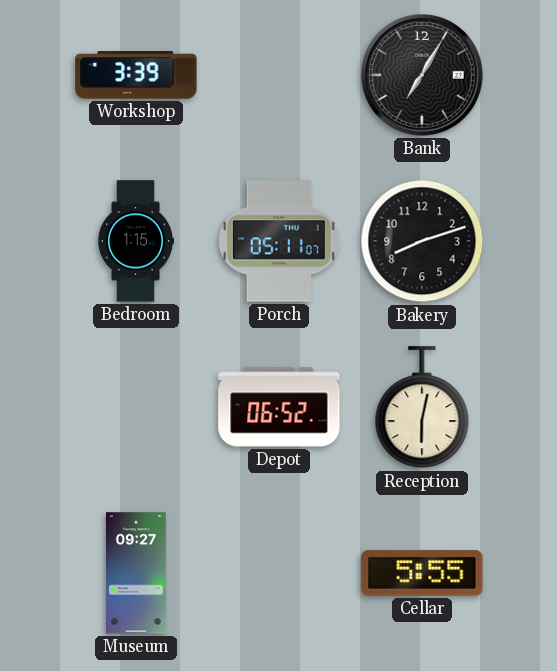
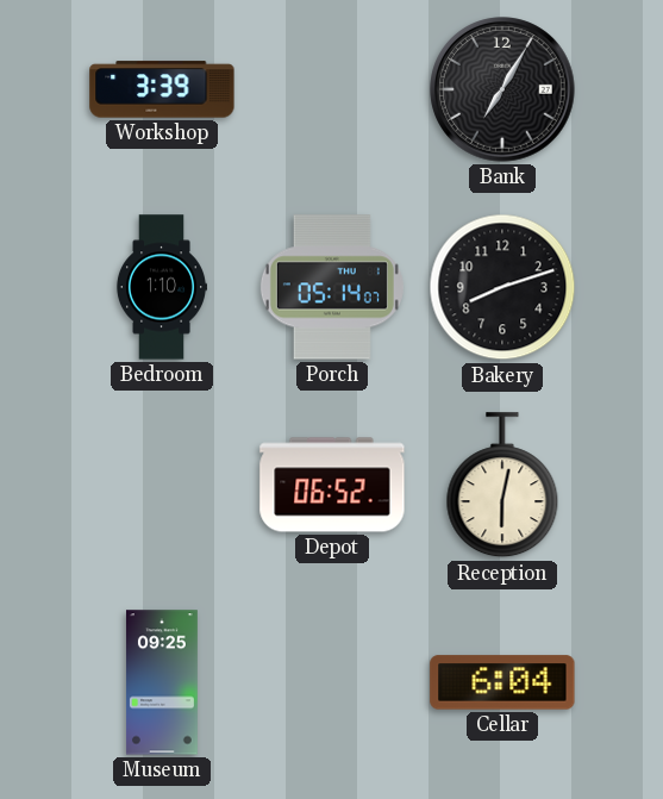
Bedroom: 1:15 -> 1:10
Porch: 05:11 -> 05:14
Museum: 09:27 -> 09:25
Cellar: 5:55 -> 6:04
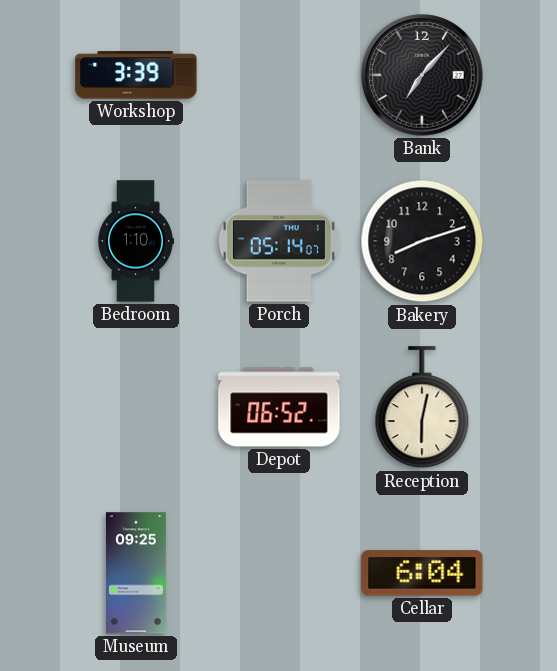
Bank: 7:05 -> 7:07
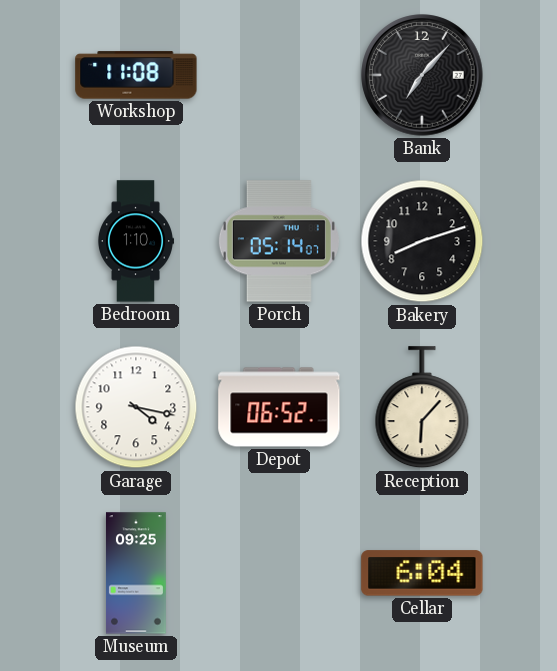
Workshop: 3:39 -> 11:08
Garage: none -> 4:17
Reception: 6:02 -> 6:07
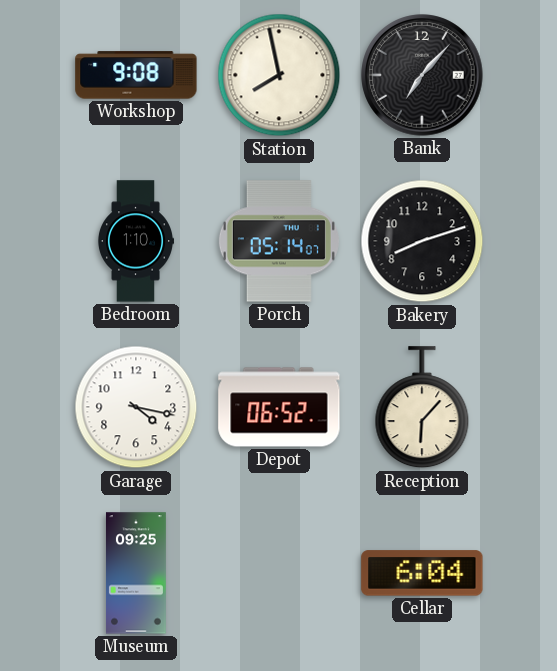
Workshop: 11:08 -> 9:08
Station: none -> 7:58
